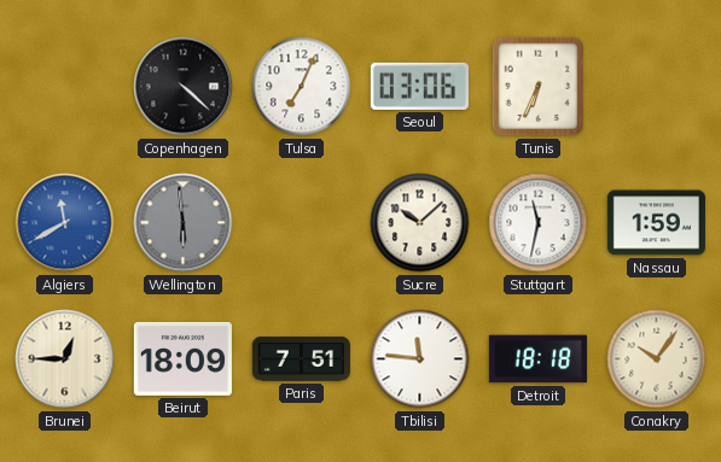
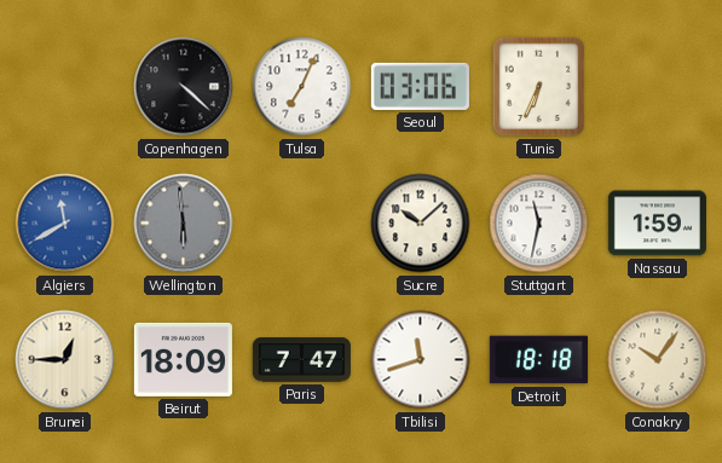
Paris: 7:51 -> 7:47
Tbilisi: 11:46 -> 11:42
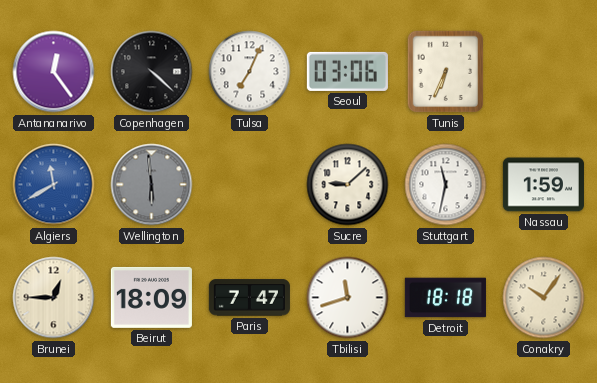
Antananarivo: none -> 12:24
Sucre: 10:08 -> 9:08
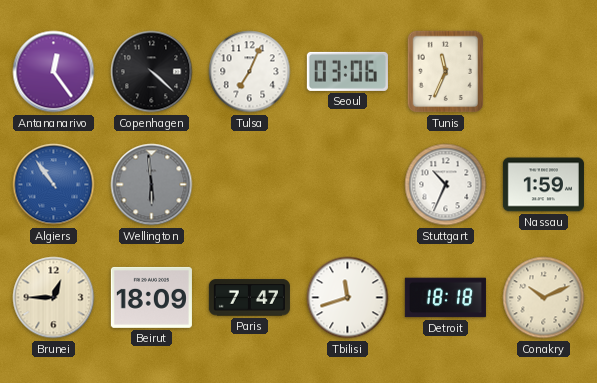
Tunis: 6:34 -> 11:34
Algiers: 11:40 -> 10:54
Sucre: 9:08 -> none
Stuttgart: 11:32 -> 10:34
Conakry: 10:06 -> 10:11
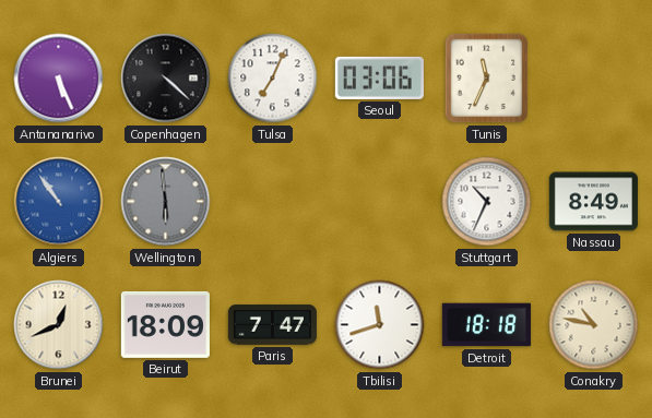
Antananarivo: 12:24 -> 5:26
Nassau: 1:59 -> 8:49
Brunei: 12:45 -> 12:41
Conakry: 10:11 -> 10:47
